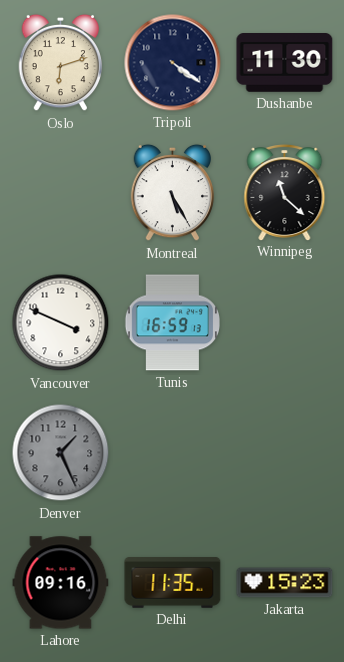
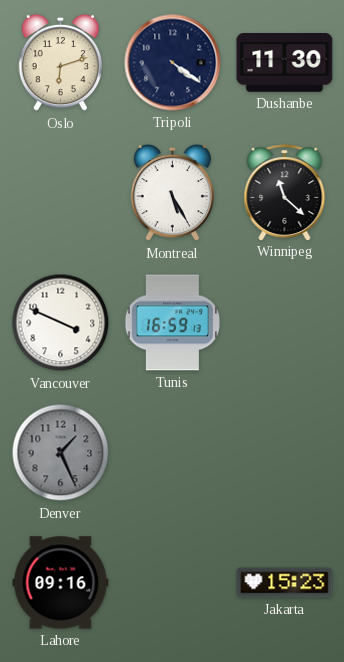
Delhi: 11:35 -> none
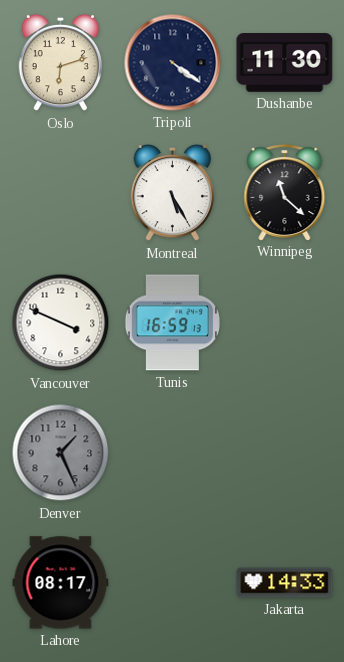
Lahore: 09:16 -> 08:17
Jakarta: 15:23 -> 14:33
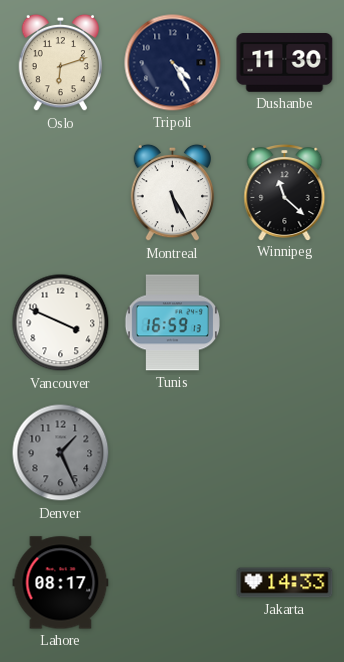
Tripoli: 4:21 -> 4:25
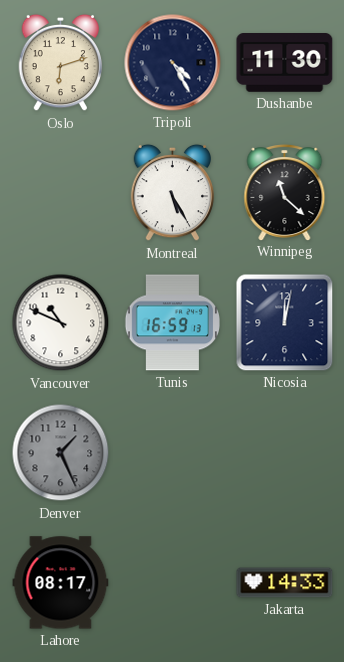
Vancouver: 3:49 -> 10:49
Nicosia: none -> 12:02
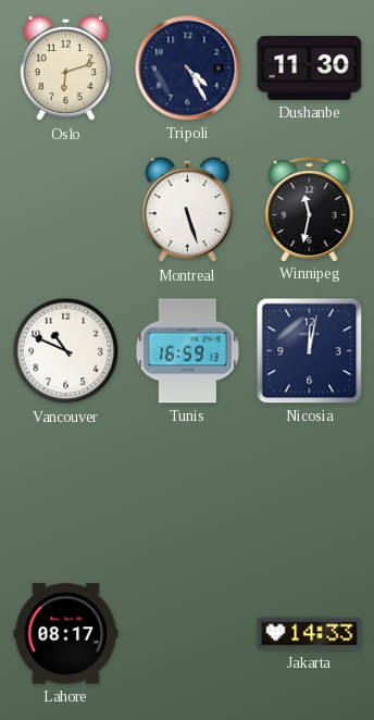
Montreal: 5:25 -> 5:27
Winnipeg: 11:22 -> 11:32
Denver: 1:26 -> none
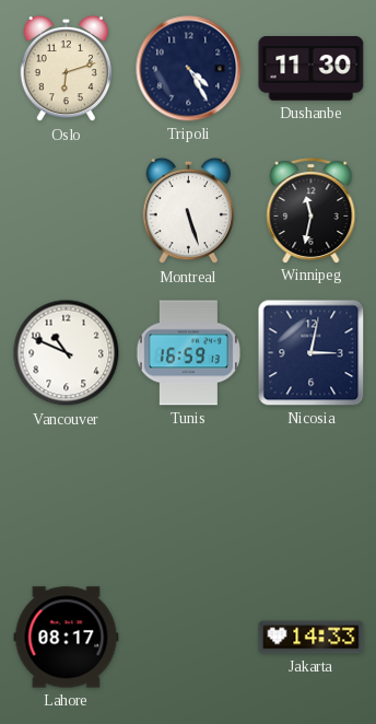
Nicosia: 12:02 -> 3:02
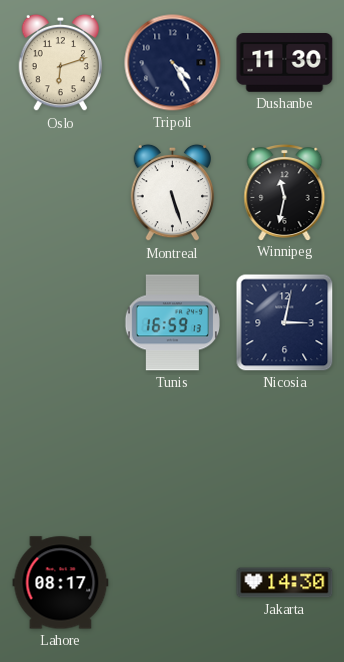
Vancouver: 10:49 -> none
Jakarta: 14:33 -> 14:30
